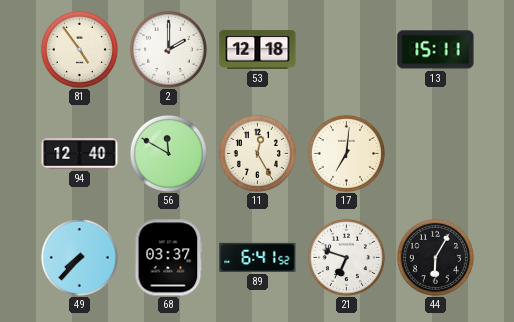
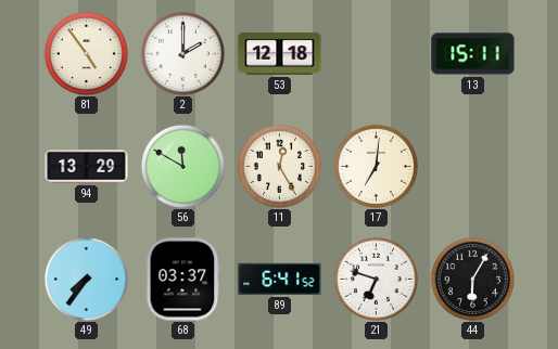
94: 12:40 -> 13:29
49: 7:37 -> 7:36
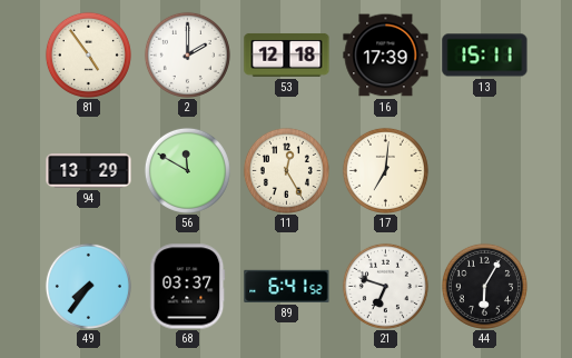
16: none -> 17:39
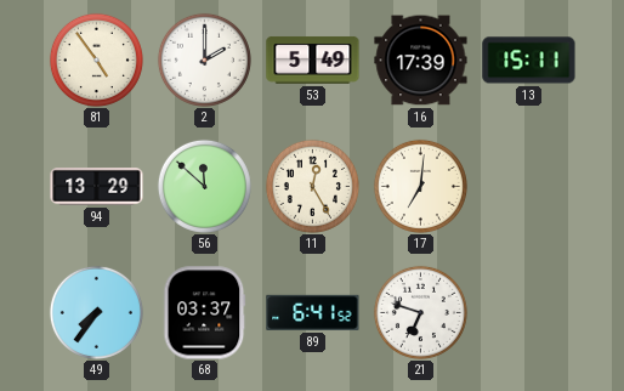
53: 12:18 -> 5:49
56: 11:50 -> 11:52
44: 6:05 -> none
